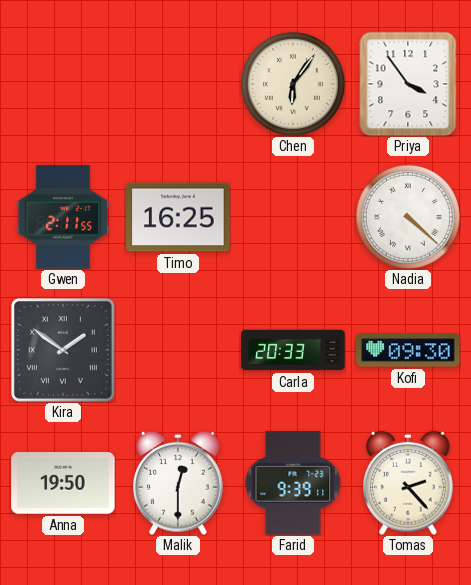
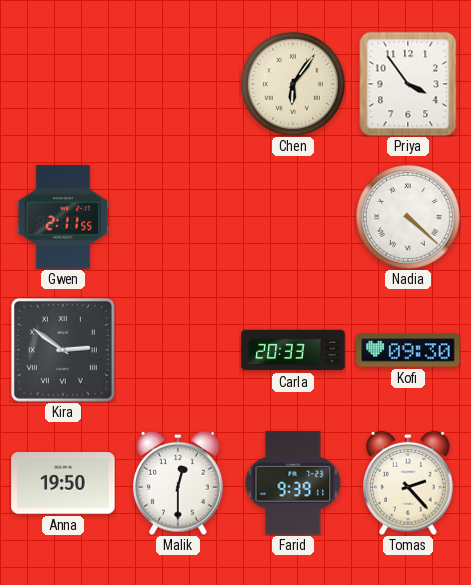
Timo: 16:25 -> none
Kira: 1:51 -> 2:51
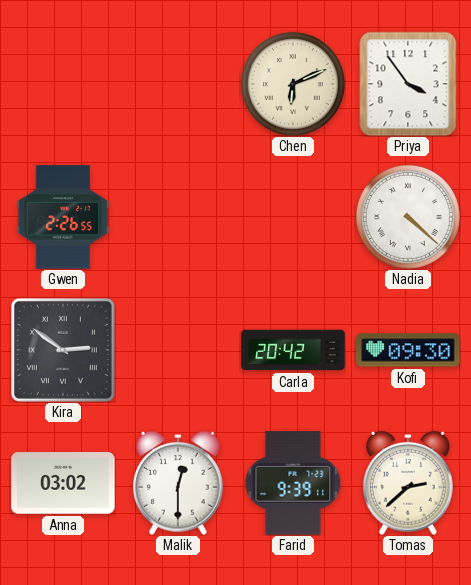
Chen: 6:06 -> 6:11
Gwen: 2:11 -> 2:26
Carla: 20:33 -> 20:42
Anna: 19:50 -> 03:02
Tomas: 2:23 -> 2:38
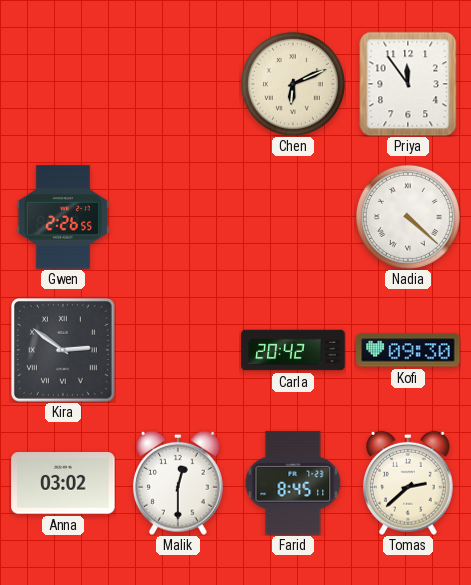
Priya: 3:54 -> 11:54
Farid: 9:39 -> 8:45
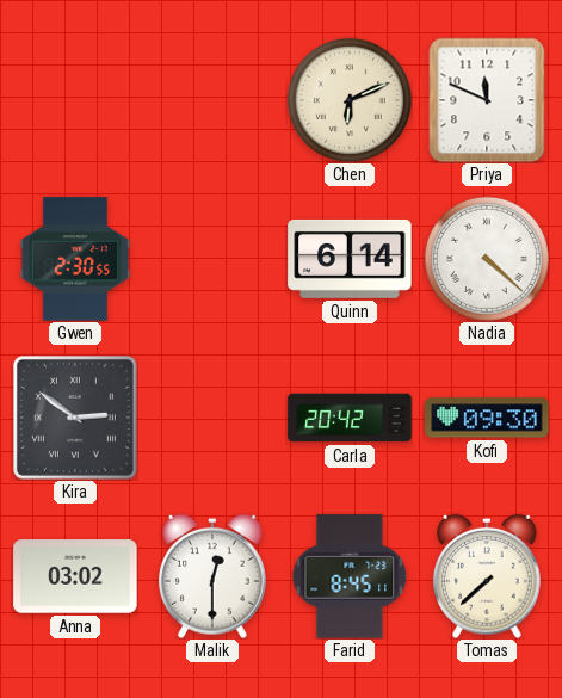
Priya: 11:54 -> 11:49
Gwen: 2:26 -> 2:30
Quinn: none -> 6:14
Tomas: 2:38 -> 7:38
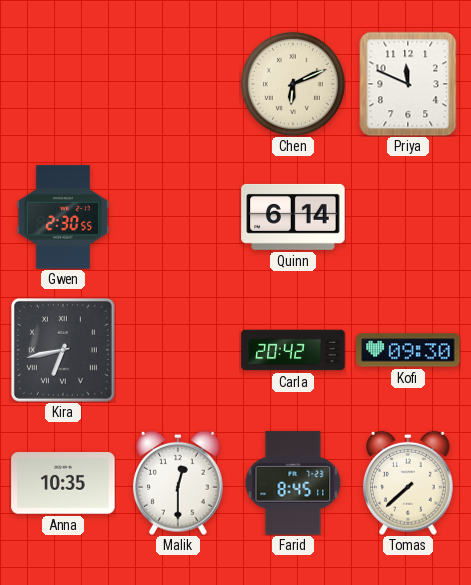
Nadia: 4:22 -> none
Kira: 2:51 -> 6:43
Anna: 03:02 -> 10:35
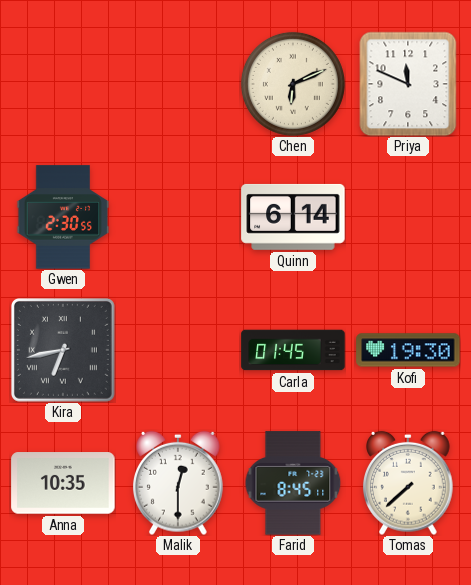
Carla: 20:42 -> 01:45
Kofi: 09:30 -> 19:30
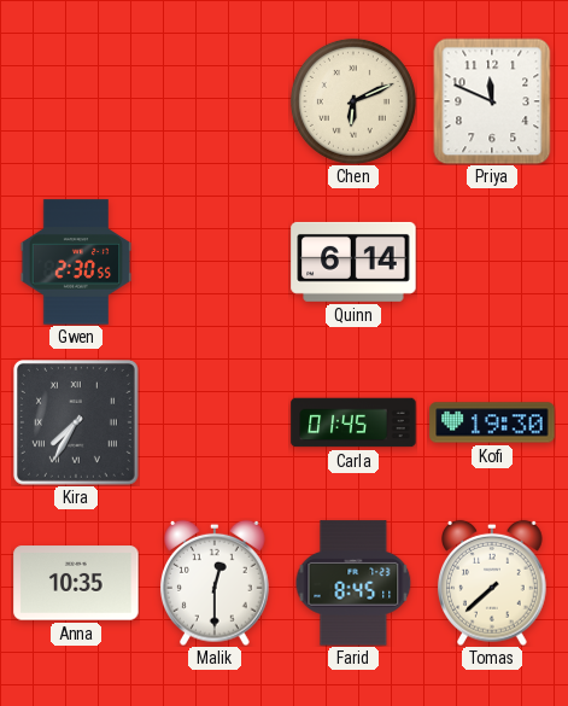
Kira: 6:43 -> 7:35
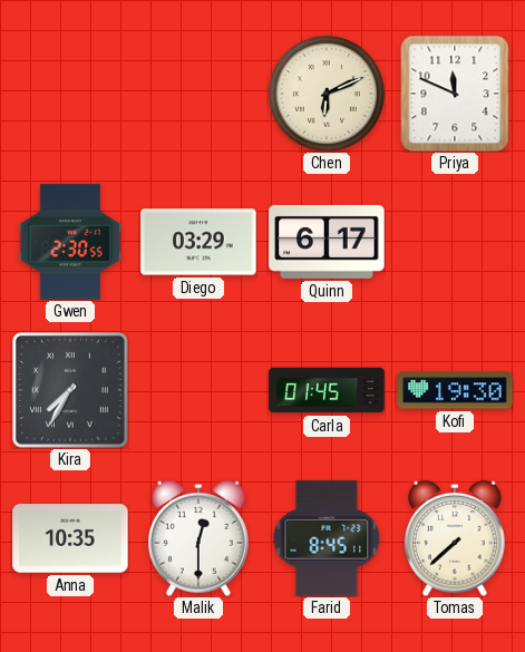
Diego: none -> 03:29
Quinn: 6:14 -> 6:17
